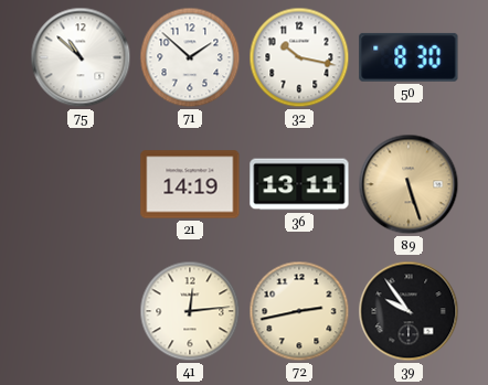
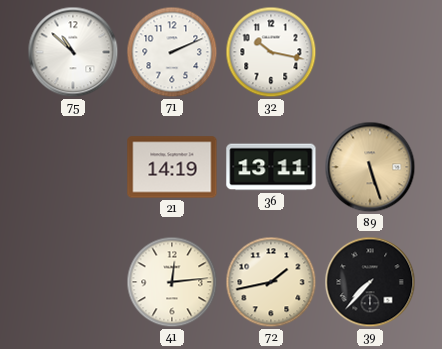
71: 1:52 -> 2:11
50: 8:30 -> none
72: 2:43 -> 1:43
39: 9:54 -> 7:37
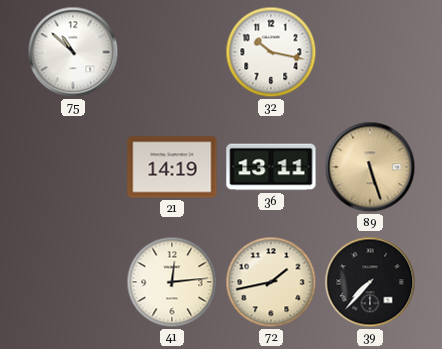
71: 2:11 -> none
